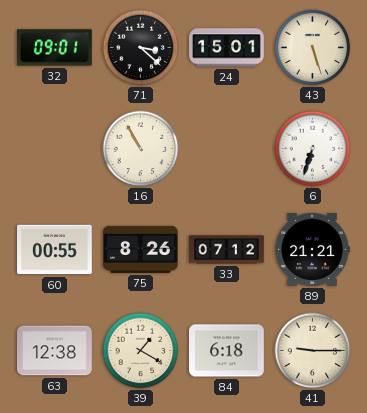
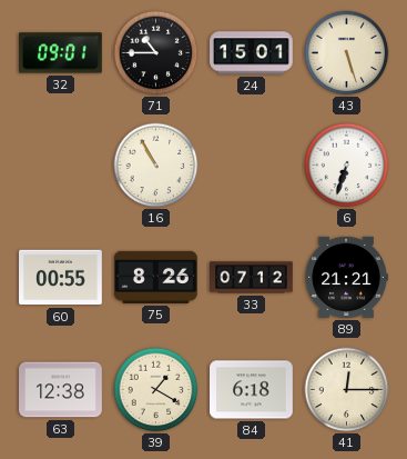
71: 3:22 -> 10:45
41: 9:15 -> 12:15
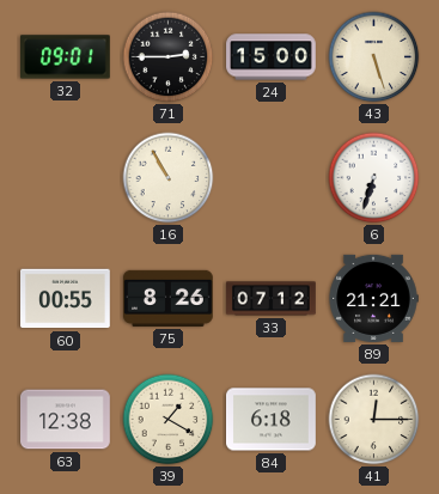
71: 10:45 -> 2:45
24: 15:01 -> 15:00
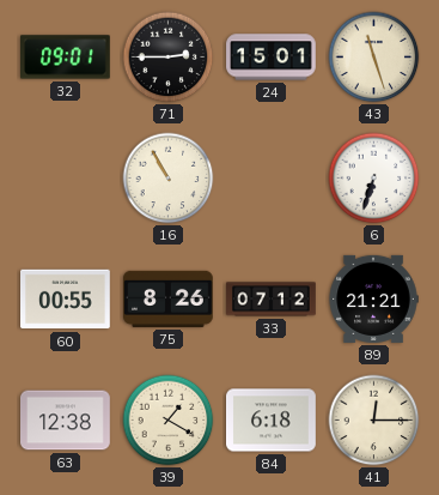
24: 15:00 -> 15:01
43: 5:27 -> 11:27
